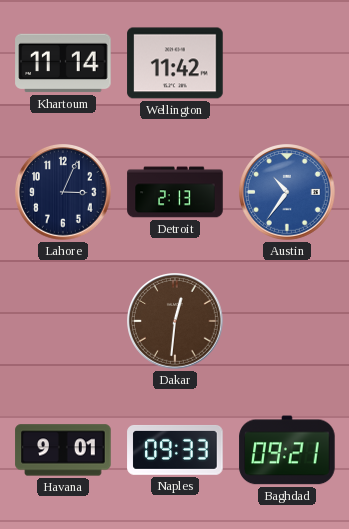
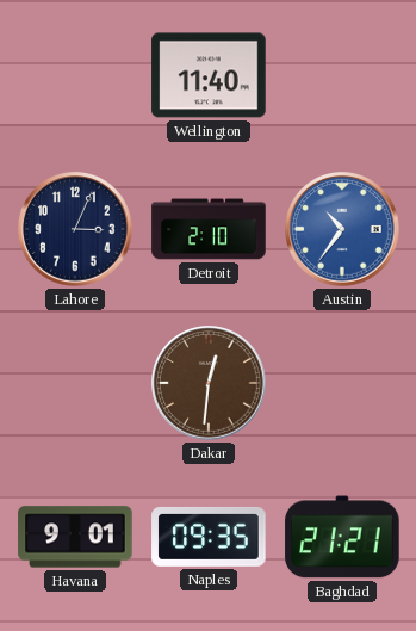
Khartoum: 11:14 -> none
Wellington: 11:42 -> 11:40
Detroit: 2:13 -> 2:10
Naples: 09:33 -> 09:35
Baghdad: 09:21 -> 21:21
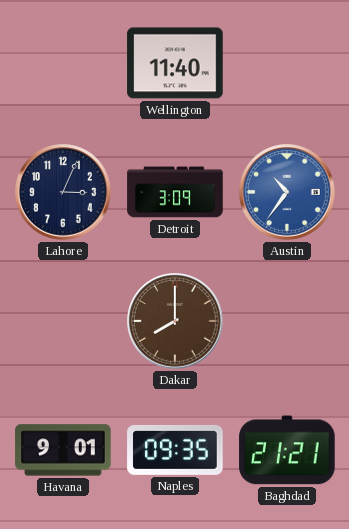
Detroit: 2:10 -> 3:09
Dakar: 12:31 -> 8:00
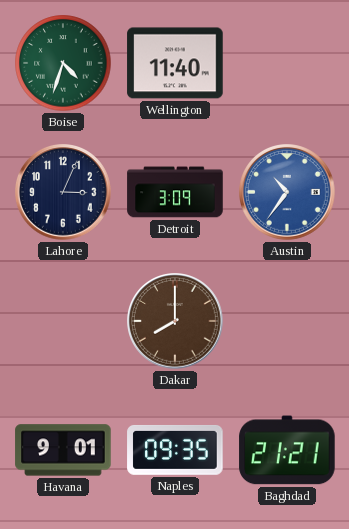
Boise: none -> 4:33
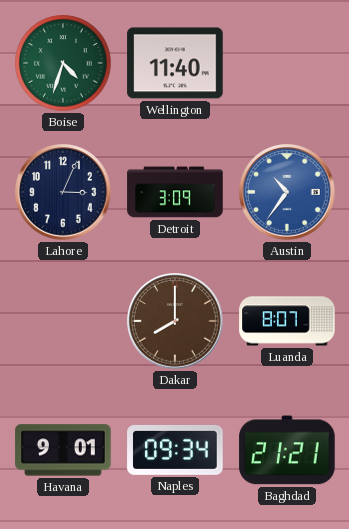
Luanda: none -> 8:07
Naples: 09:35 -> 09:34
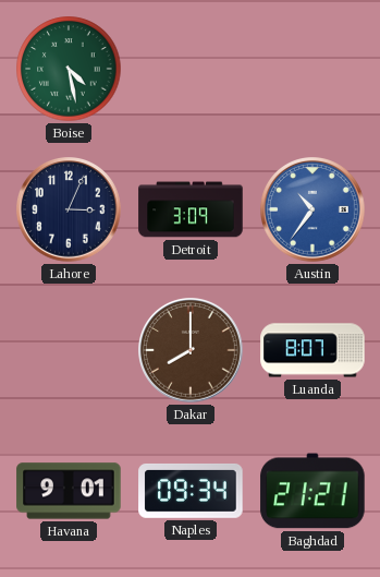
Boise: 4:33 -> 4:28
Wellington: 11:40 -> none
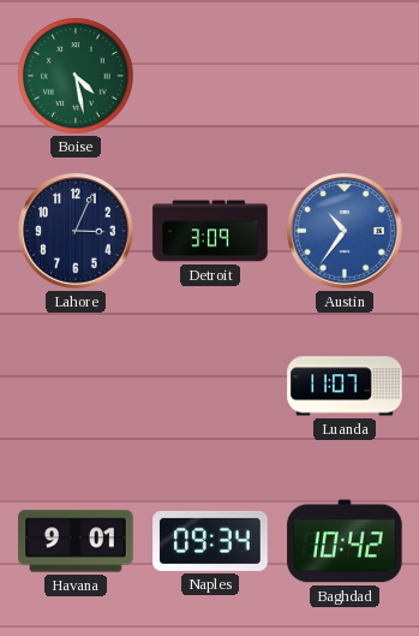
Dakar: 8:00 -> none
Luanda: 8:07 -> 11:07
Baghdad: 21:21 -> 10:42
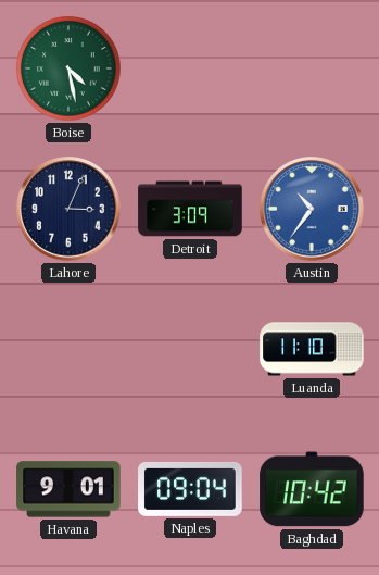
Luanda: 11:07 -> 11:10
Naples: 09:34 -> 09:04
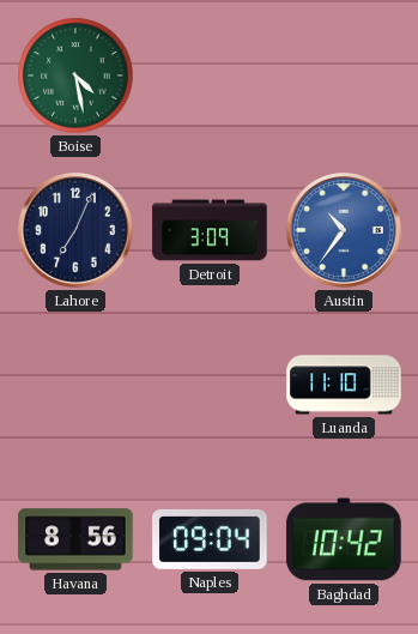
Lahore: 3:04 -> 7:04
Havana: 9:01 -> 8:56
